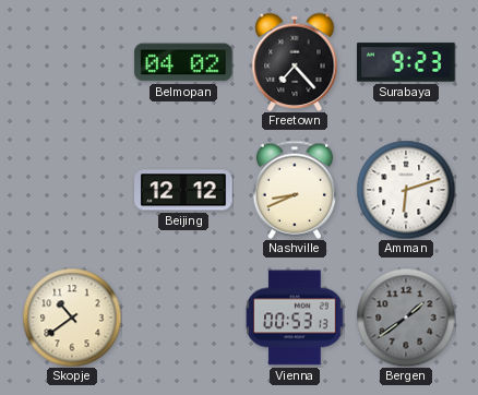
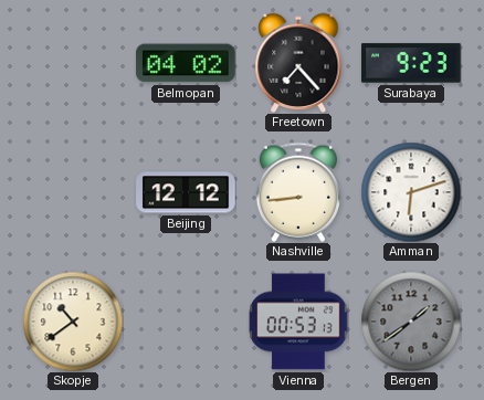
Nashville: 8:41 -> 8:44
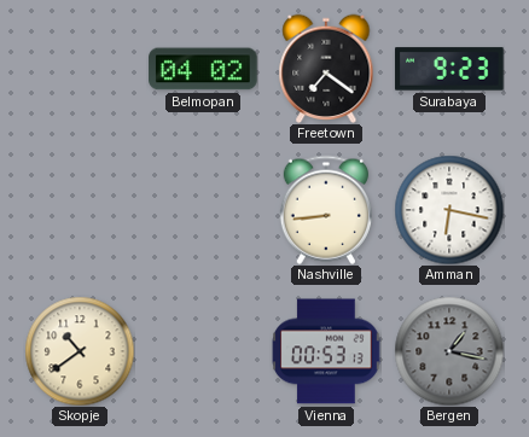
Freetown: 7:23 -> 7:21
Beijing: 12:12 -> none
Amman: 6:12 -> 6:17
Bergen: 1:39 -> 1:17
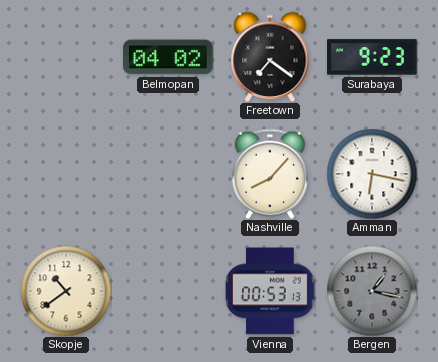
Nashville: 8:44 -> 8:07
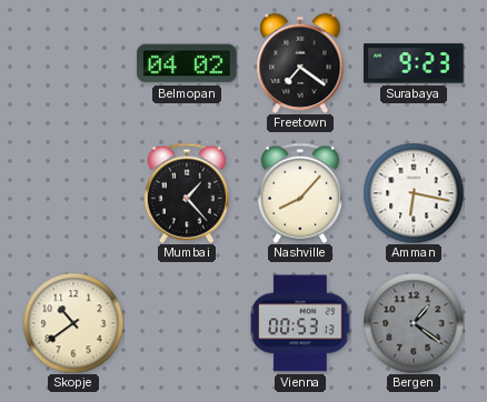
Mumbai: none -> 1:23
Bergen: 1:17 -> 1:21
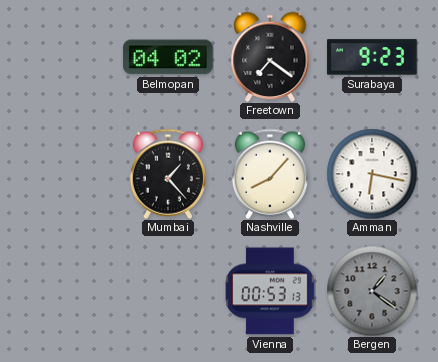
Skopje: 10:39 -> none
